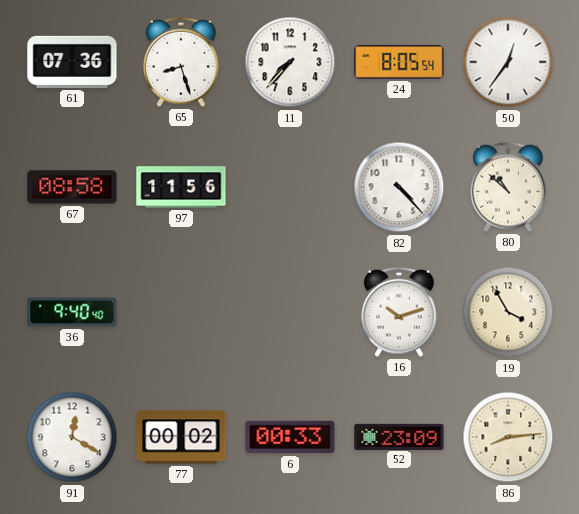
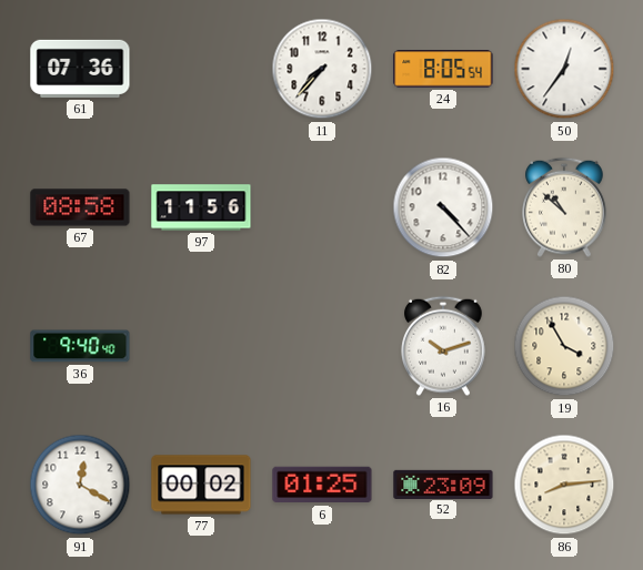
65: 8:27 -> none
6: 00:33 -> 01:25
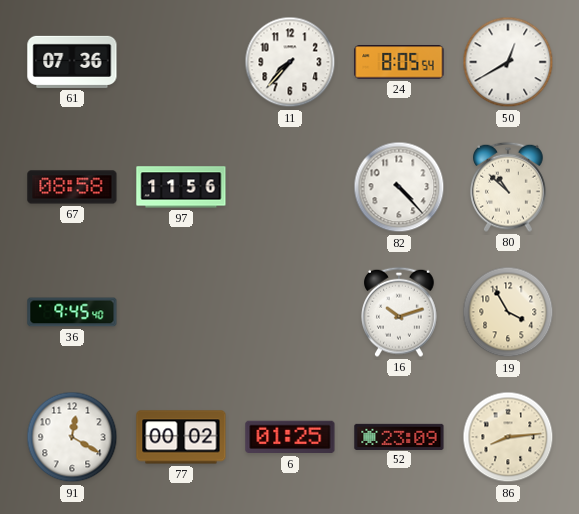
50: 12:36 -> 12:40
36: 9:40 -> 9:45
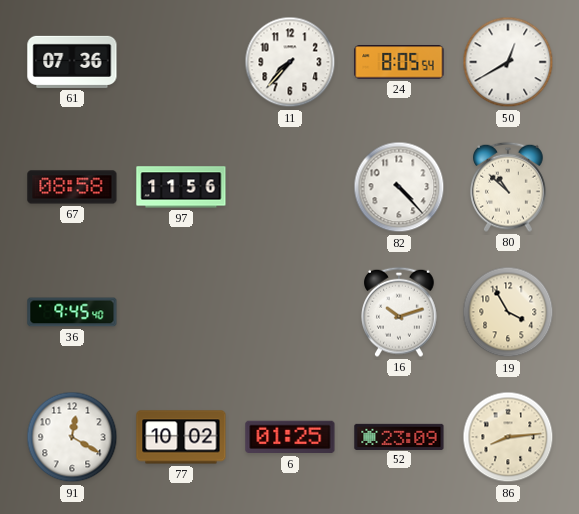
77: 00:02 -> 10:02
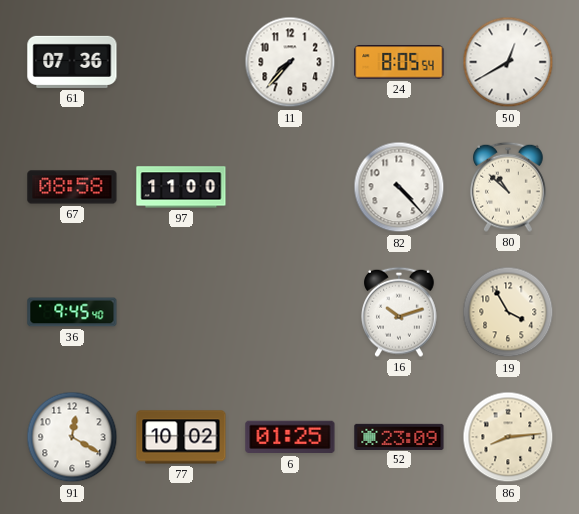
97: 11:56 -> 11:00
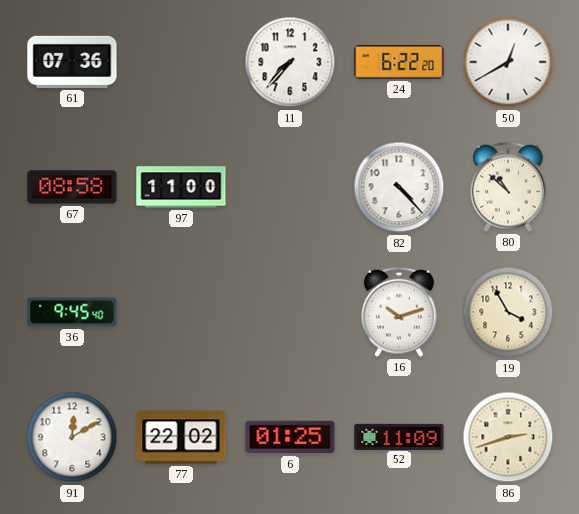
24: 8:05 -> 6:22
91: 12:20 -> 12:10
77: 10:02 -> 22:02
52: 23:09 -> 11:09
86: 8:14 -> 2:42
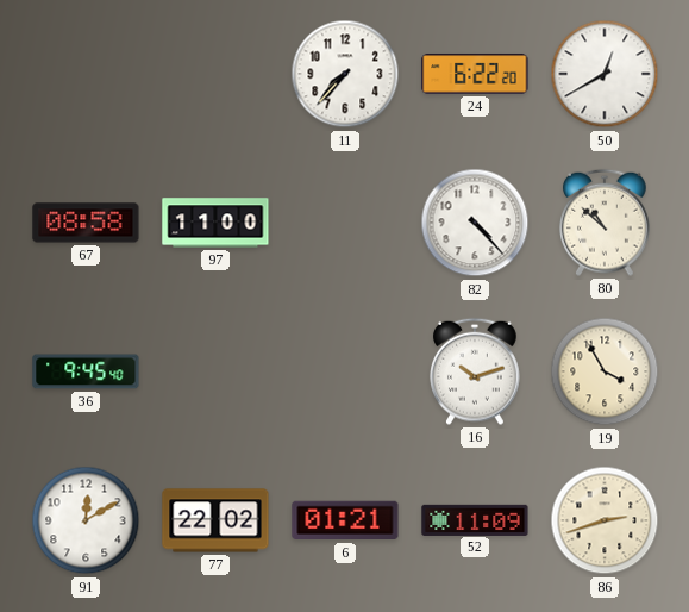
61: 07:36 -> none
6: 01:25 -> 01:21
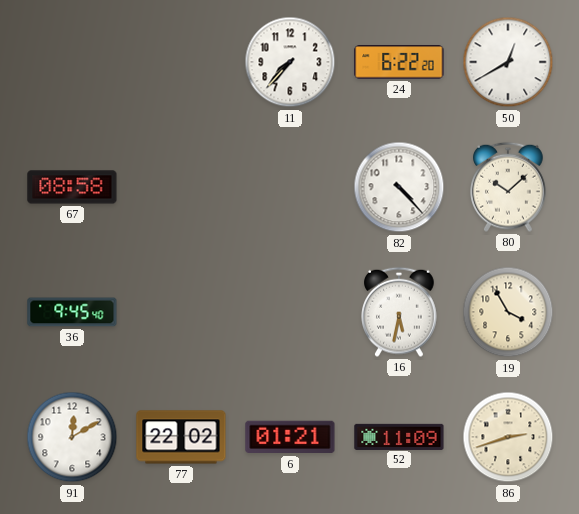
97: 11:00 -> none
80: 10:52 -> 10:08
16: 10:12 -> 5:32
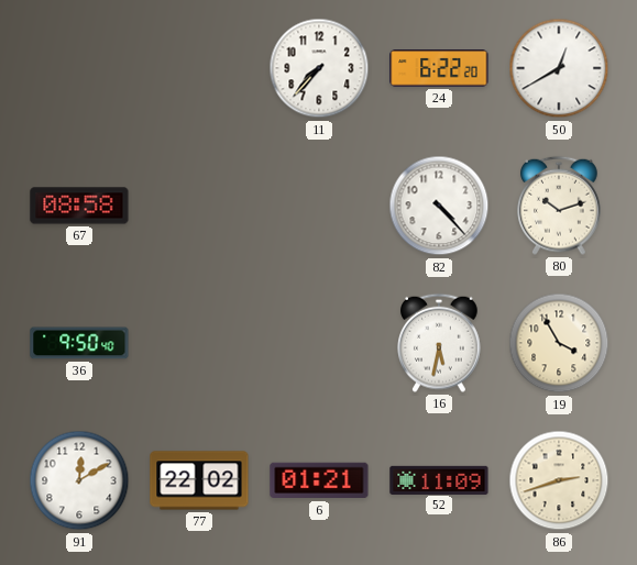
80: 10:08 -> 10:12
36: 9:45 -> 9:50
